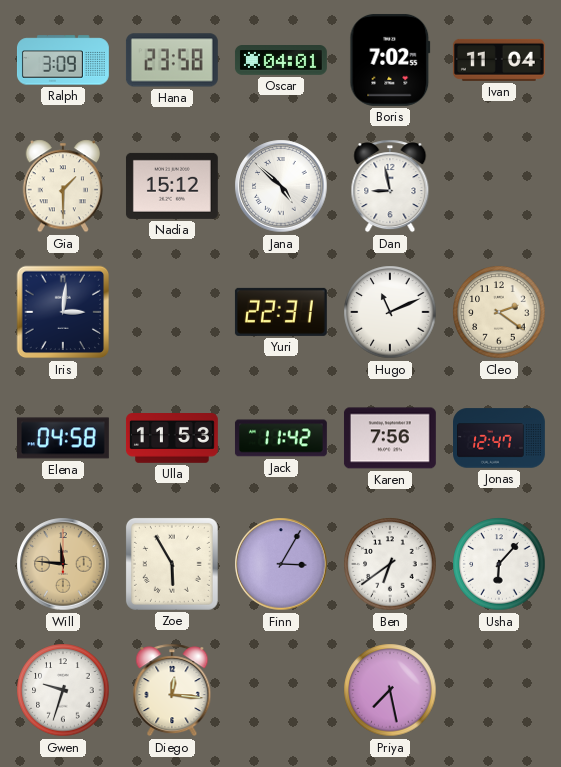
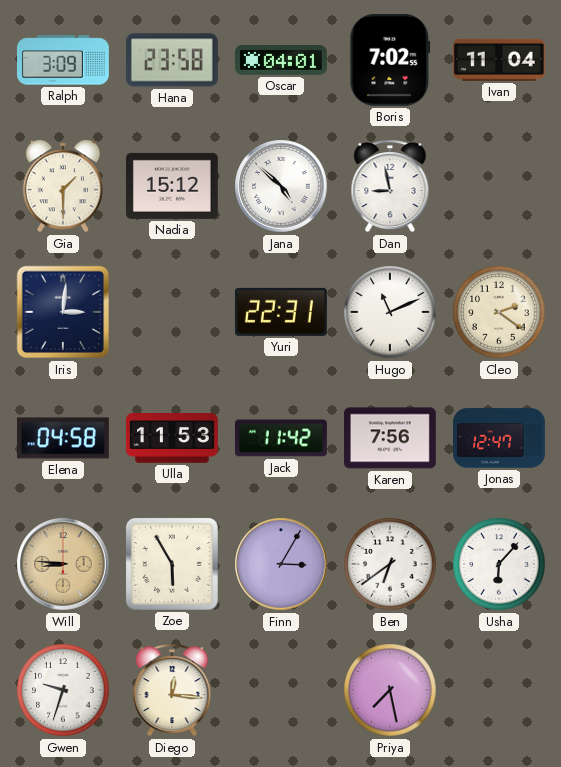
Will: 11:46 -> 8:46
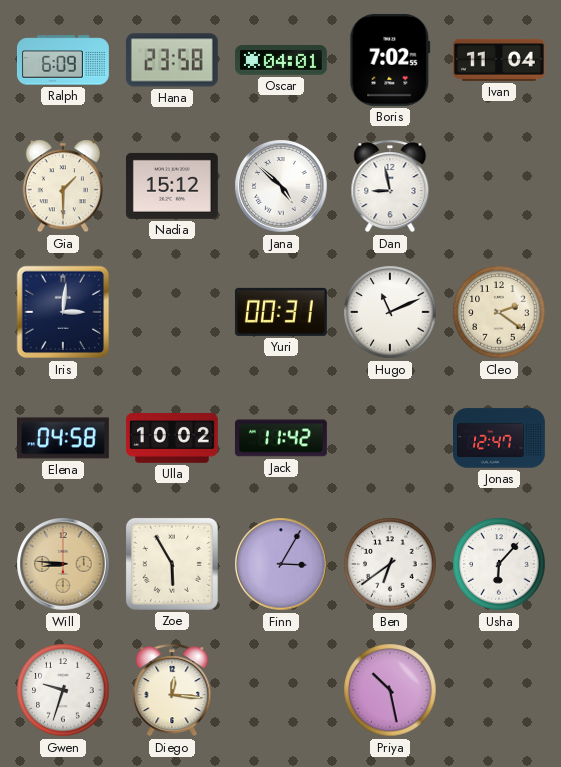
Ralph: 3:09 -> 6:09
Yuri: 22:31 -> 00:31
Ulla: 11:53 -> 10:02
Karen: 7:56 -> none
Priya: 7:28 -> 10:28
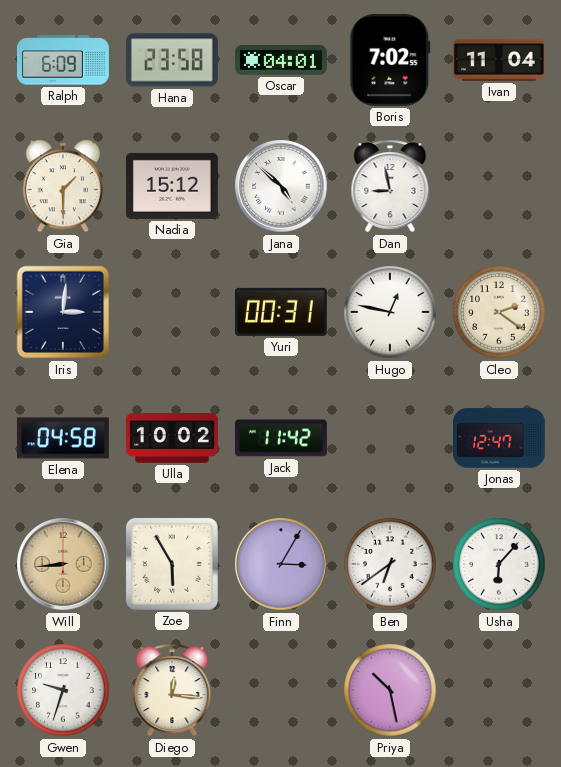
Hugo: 11:11 -> 12:47
Will: 8:46 -> 8:44
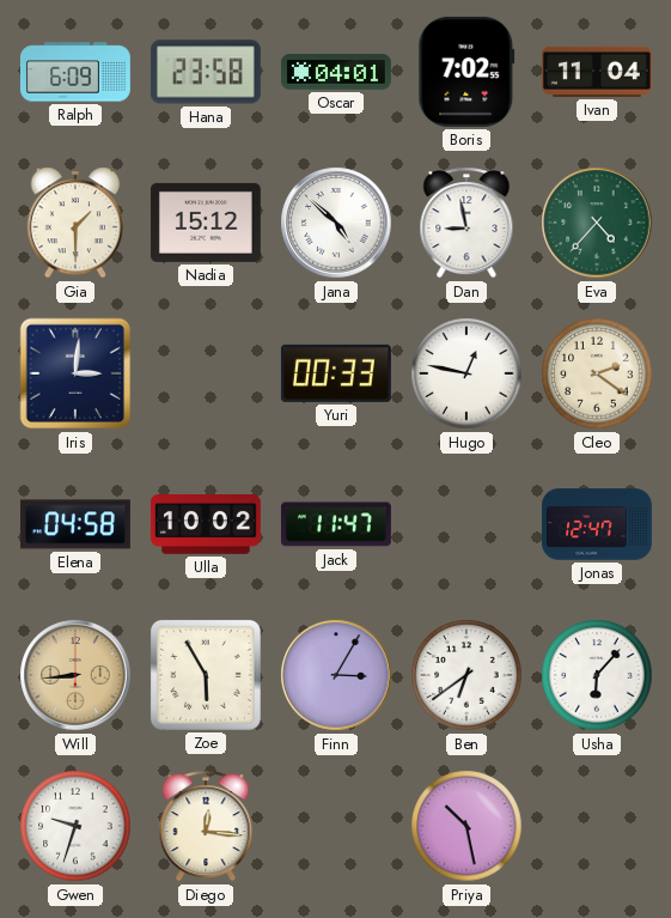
Eva: none -> 4:37
Yuri: 00:31 -> 00:33
Jack: 11:42 -> 11:47
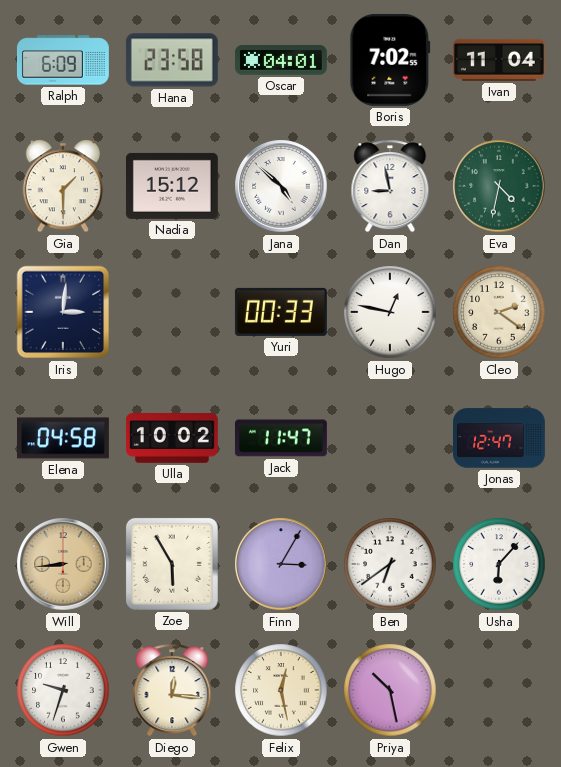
Eva: 4:37 -> 4:32
Felix: none -> 12:28
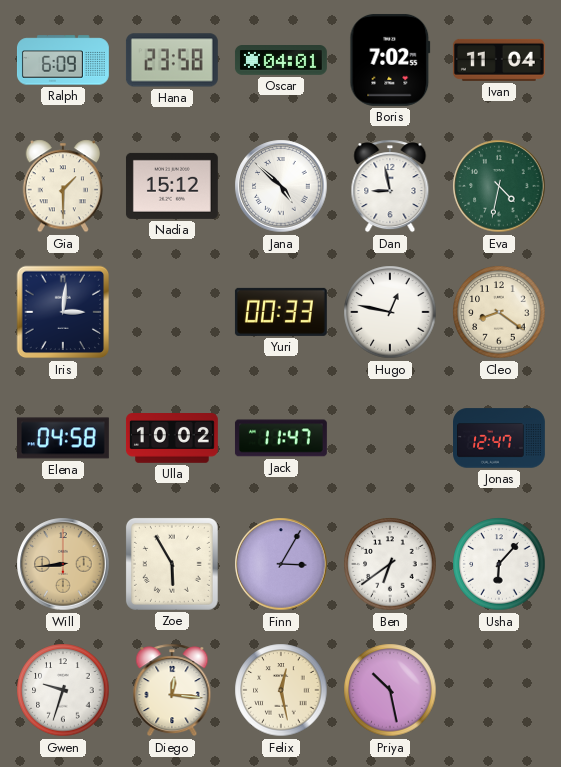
Cleo: 2:21 -> 8:21
